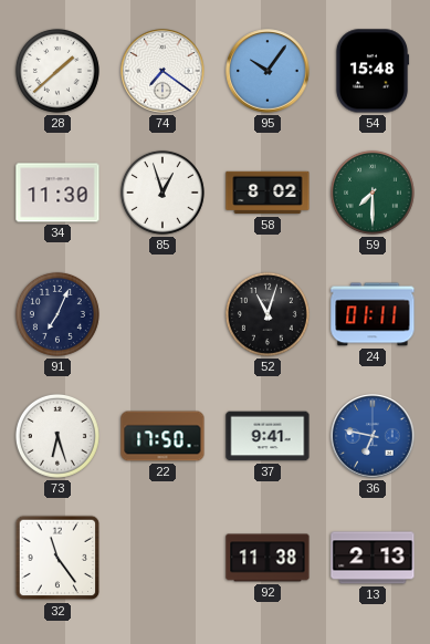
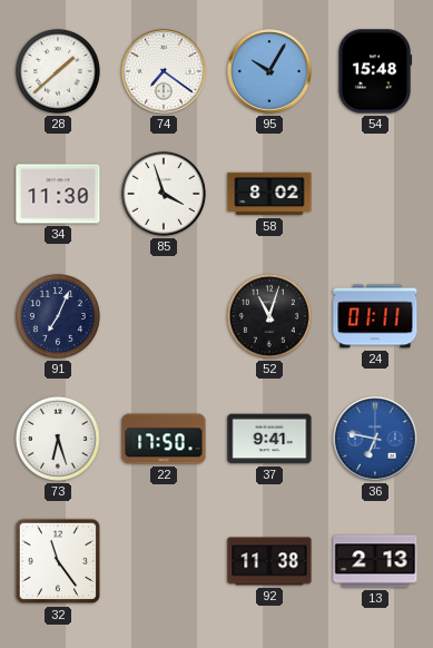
95: 10:06 -> 10:05
85: 12:57 -> 3:57
59: 7:30 -> none
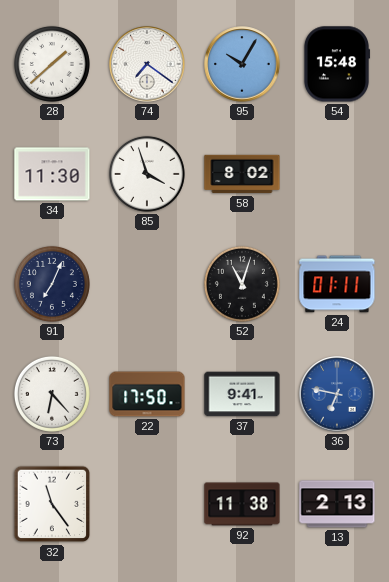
73: 6:27 -> 6:23
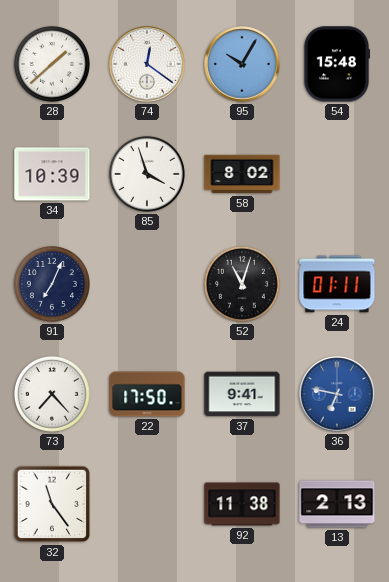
74: 7:21 -> 12:21
34: 11:30 -> 10:39
73: 6:23 -> 7:23
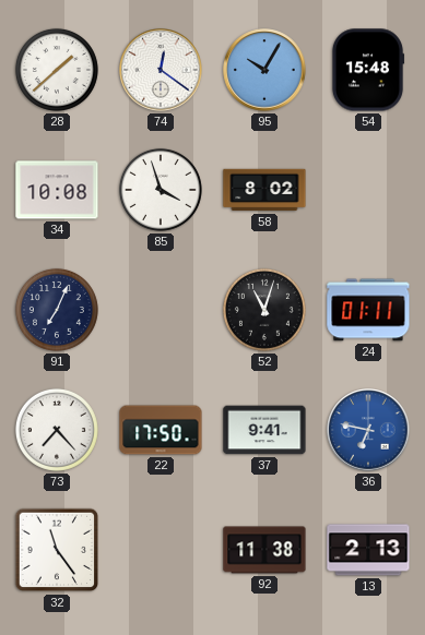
34: 10:39 -> 10:08
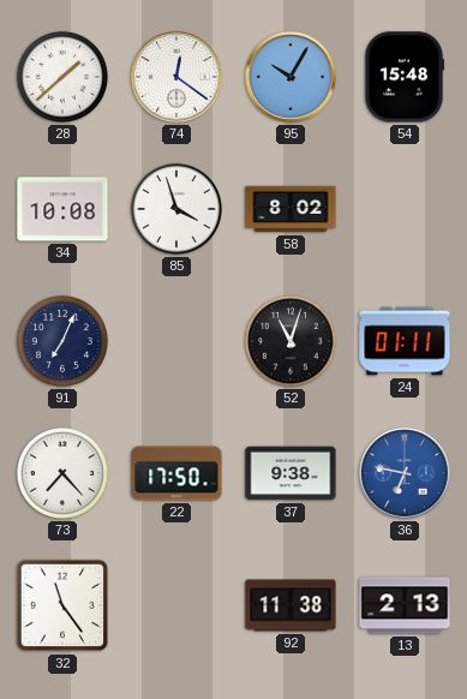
37: 9:41 -> 9:38
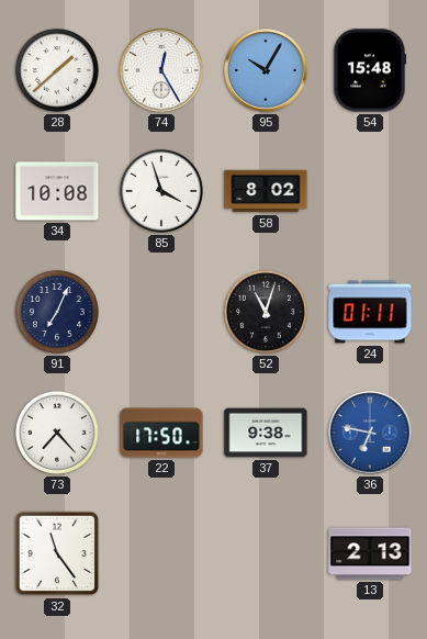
74: 12:21 -> 12:25
92: 11:38 -> none
